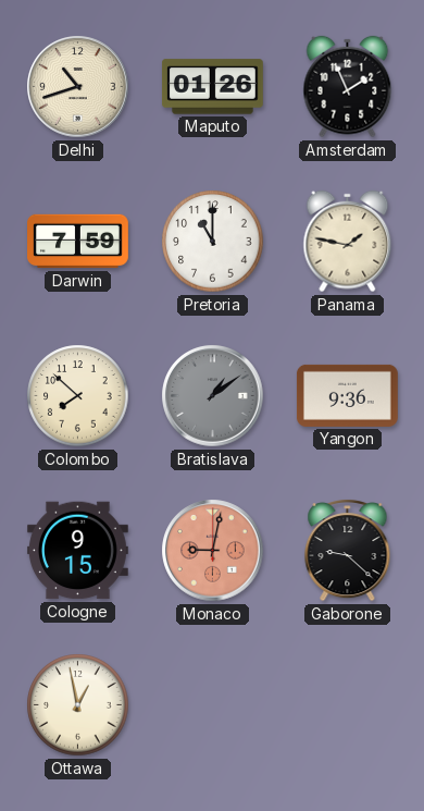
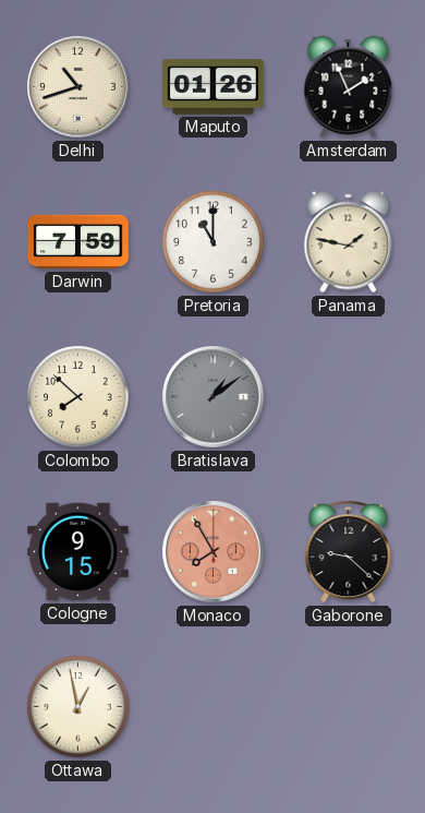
Yangon: 9:36 -> none
Monaco: 9:02 -> 7:55
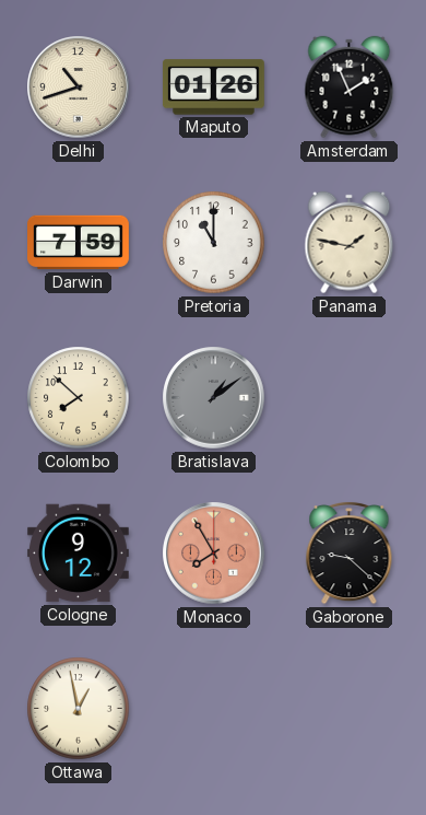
Cologne: 9:15 -> 9:12
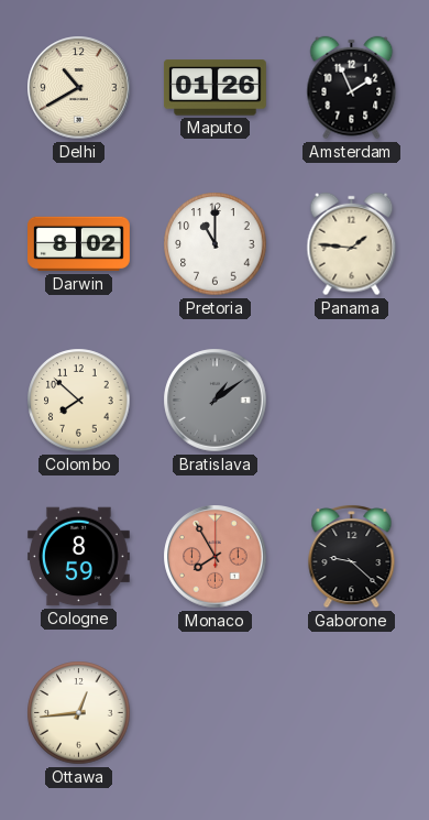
Delhi: 10:42 -> 10:40
Darwin: 7:59 -> 8:02
Panama: 1:47 -> 1:46
Cologne: 9:12 -> 8:59
Ottawa: 12:58 -> 12:44
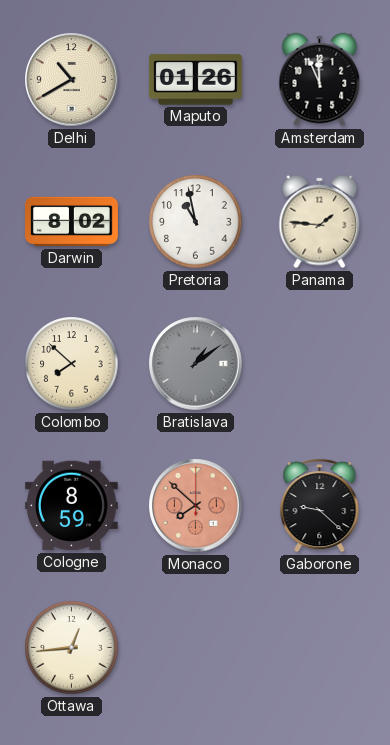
Amsterdam: 1:56 -> 11:56
Pretoria: 11:00 -> 10:58
Monaco: 7:55 -> 7:52
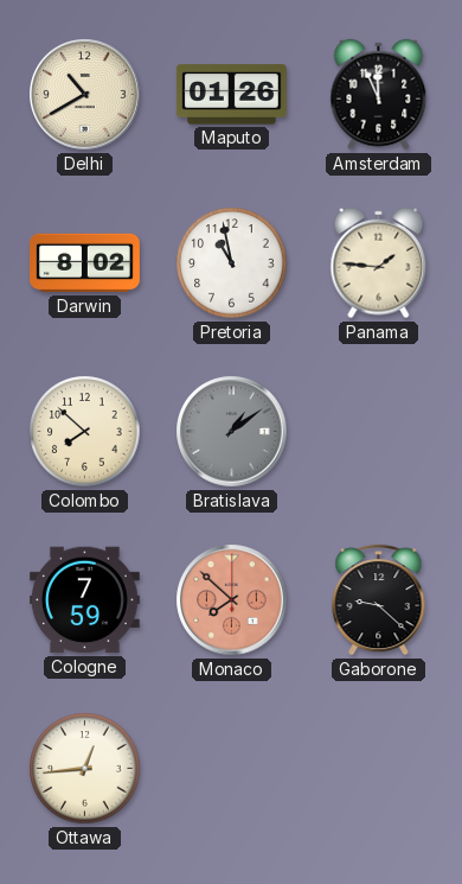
Cologne: 8:59 -> 7:59
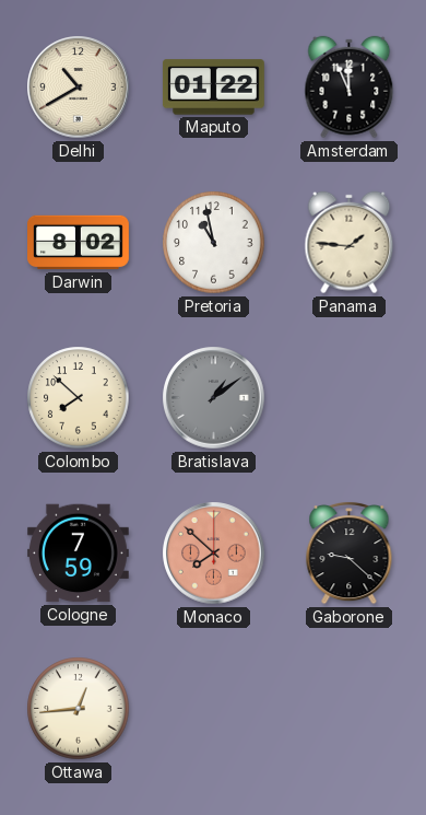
Maputo: 01:26 -> 01:22
